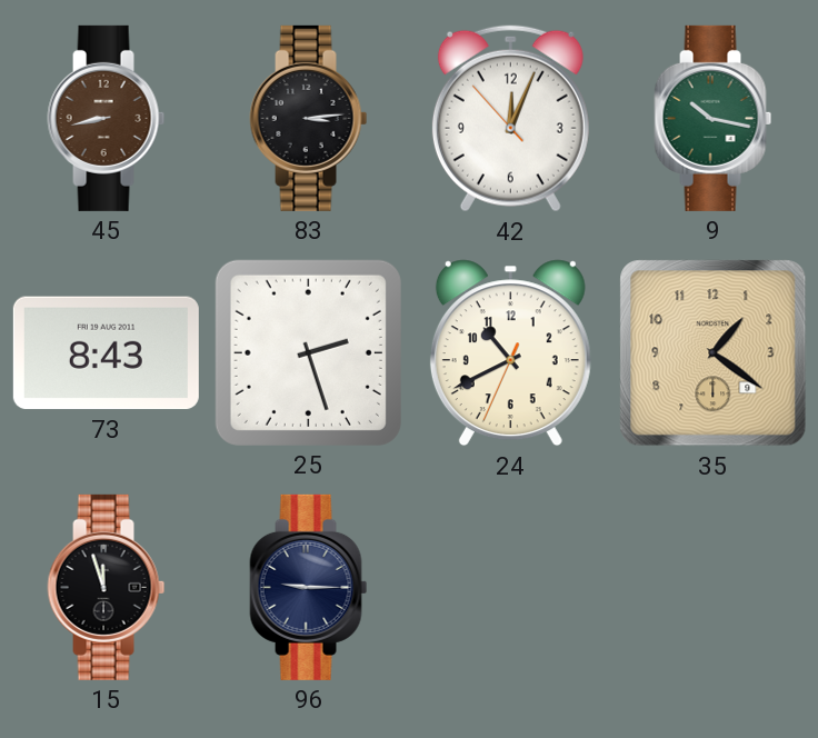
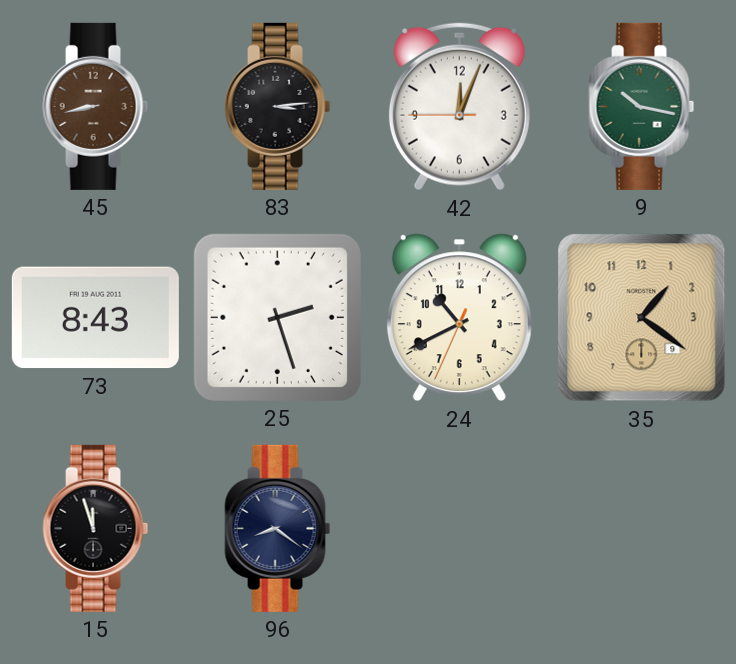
42: 12:03:53 -> 12:03:45
96: 9:15 -> 8:21
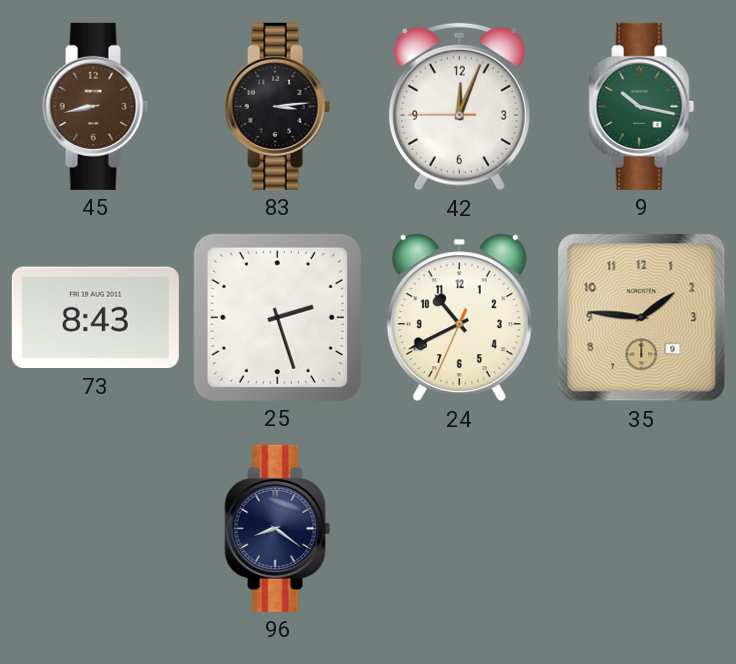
35: 1:21 -> 1:46
15: 11:57 -> none
